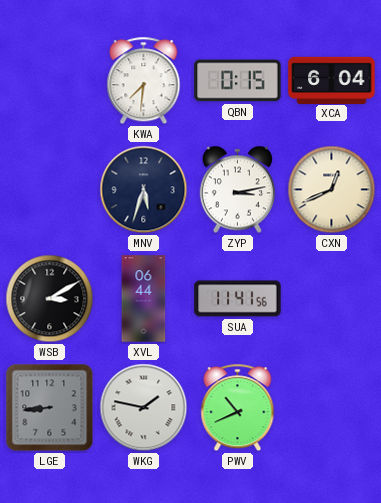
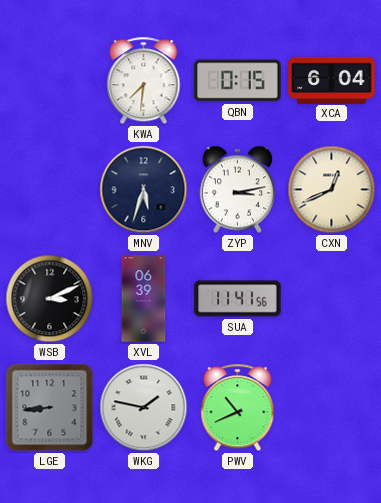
WSB: 3:10 -> 3:11
XVL: 06:44 -> 06:39
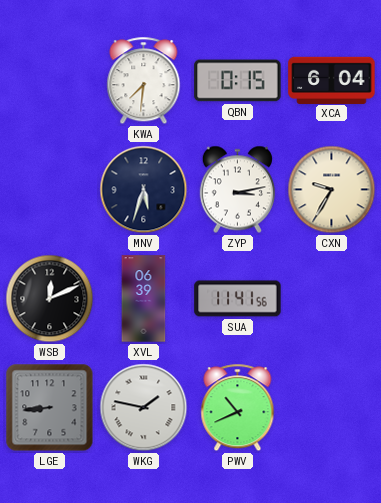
CXN: 12:41 -> 9:35
WSB: 3:11 -> 12:11
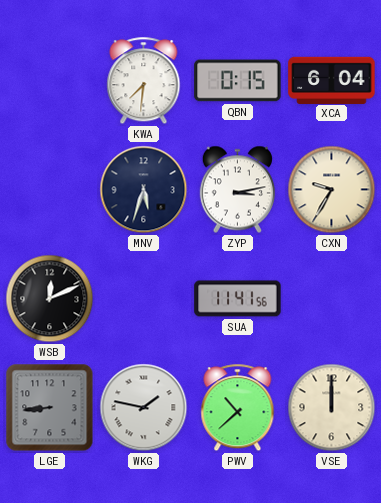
XVL: 06:39 -> none
PWV: 10:41 -> 10:38
VSE: none -> 12:00
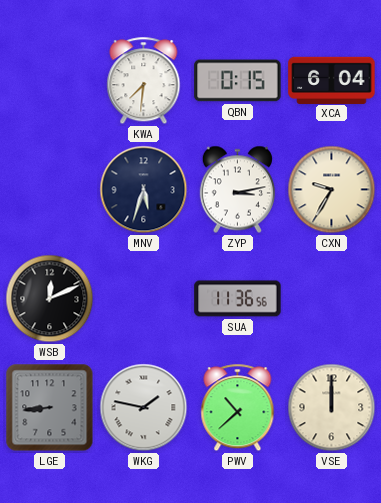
SUA: 11:41 -> 11:36
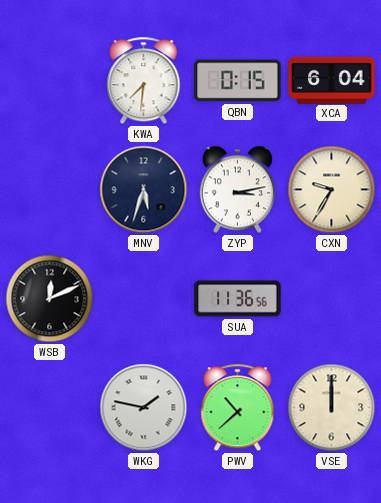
LGE: 8:44 -> none
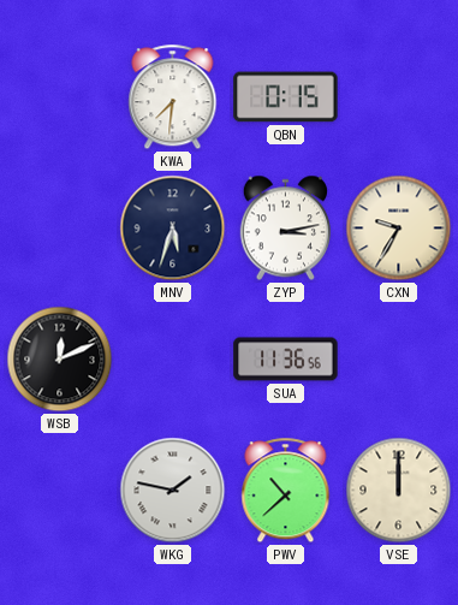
XCA: 6:04 -> none
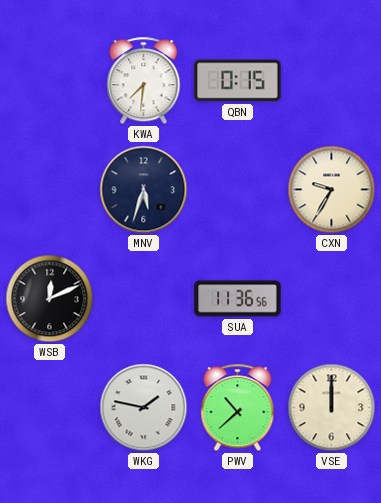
ZYP: 3:13 -> none
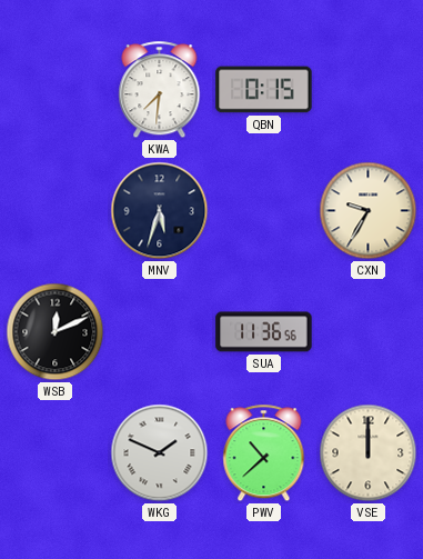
WKG: 1:47 -> 1:49
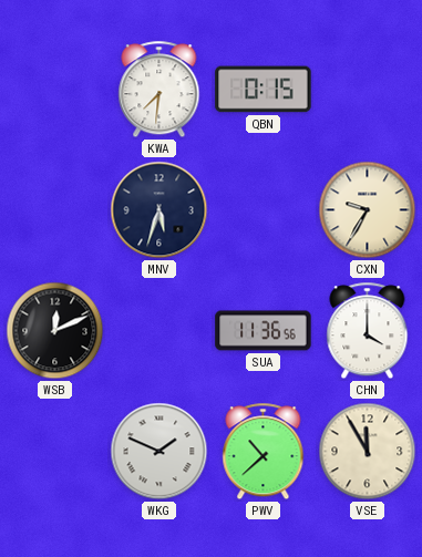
CHN: none -> 4:00
VSE: 12:00 -> 11:55
